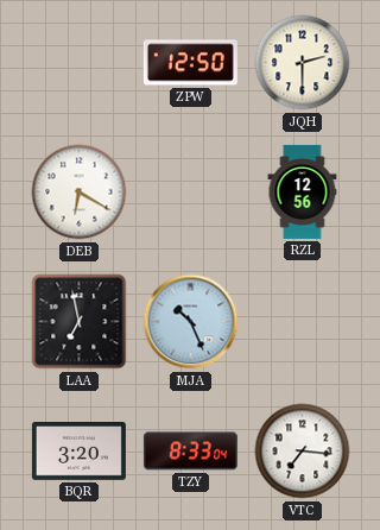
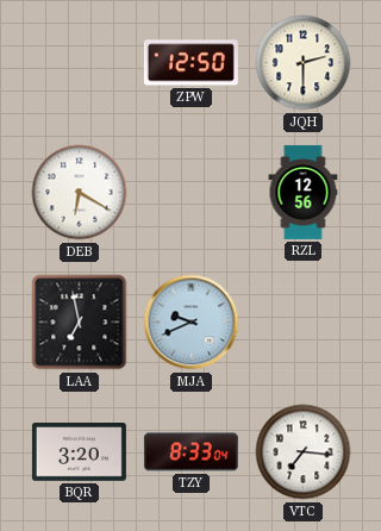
MJA: 10:26 -> 9:41
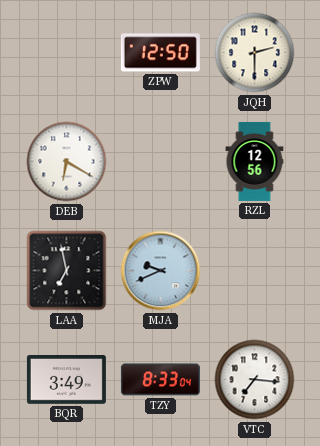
BQR: 3:20 -> 3:49
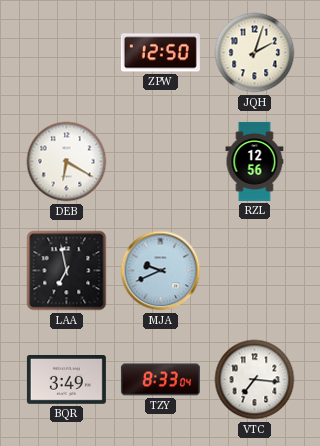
JQH: 2:30 -> 2:03
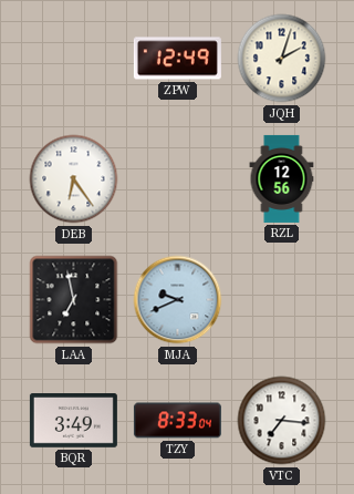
ZPW: 12:50 -> 12:49
DEB: 6:20 -> 6:24
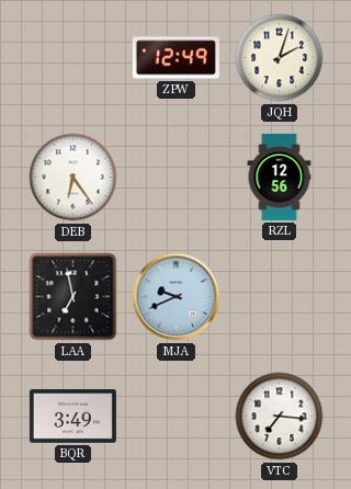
TZY: 8:33 -> none
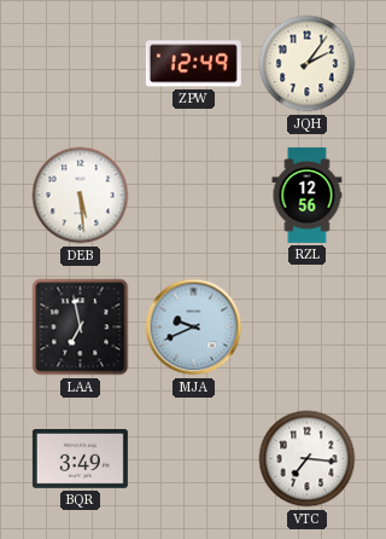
JQH: 2:03 -> 2:06
DEB: 6:24 -> 5:29
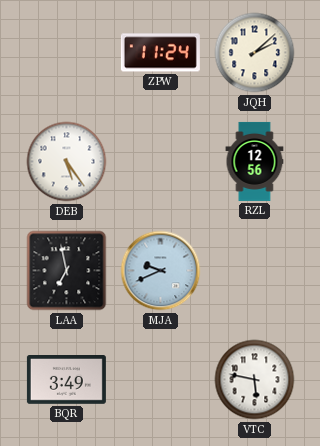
ZPW: 12:49 -> 11:24
JQH: 2:06 -> 2:08
DEB: 5:29 -> 5:24
VTC: 7:16 -> 5:47
